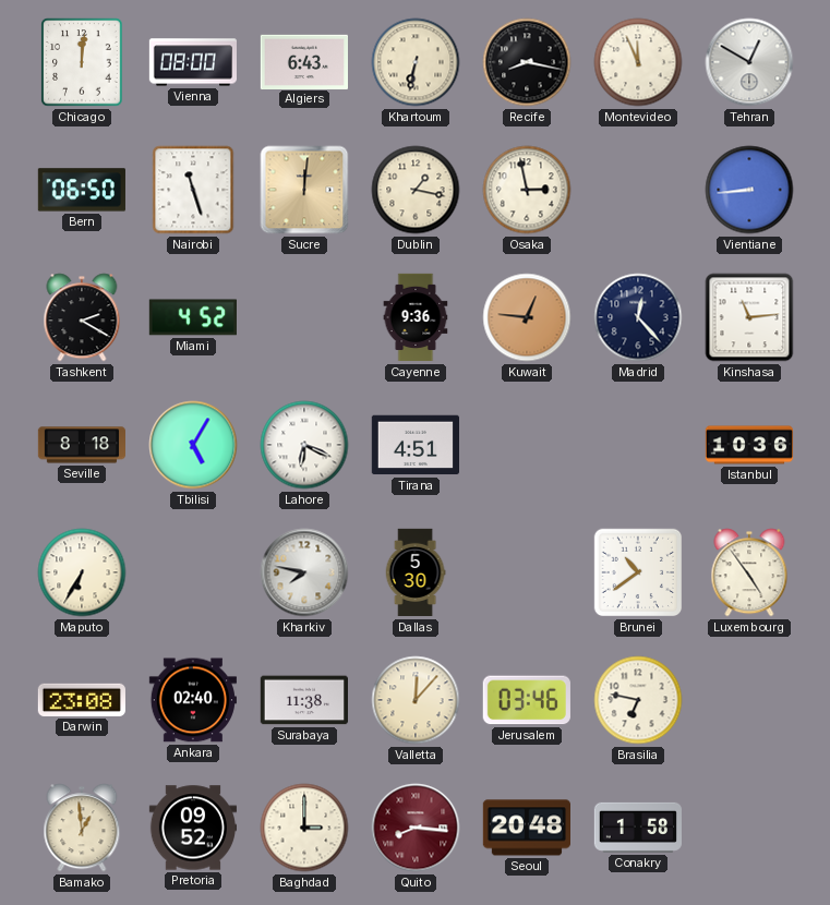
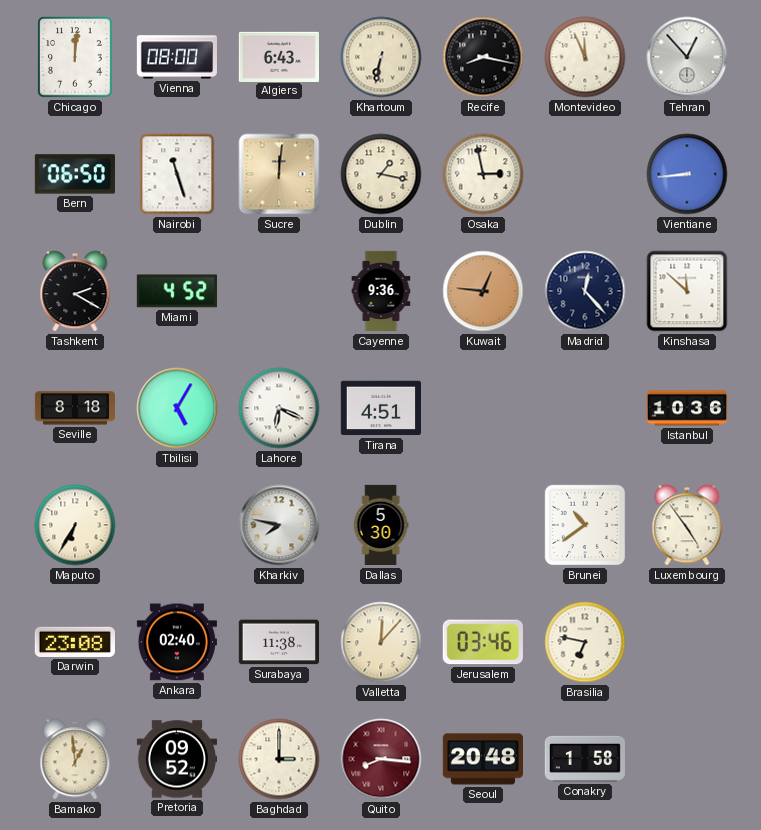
Tehran: 12:50 -> 12:53
Kinshasa: 11:14 -> 11:52
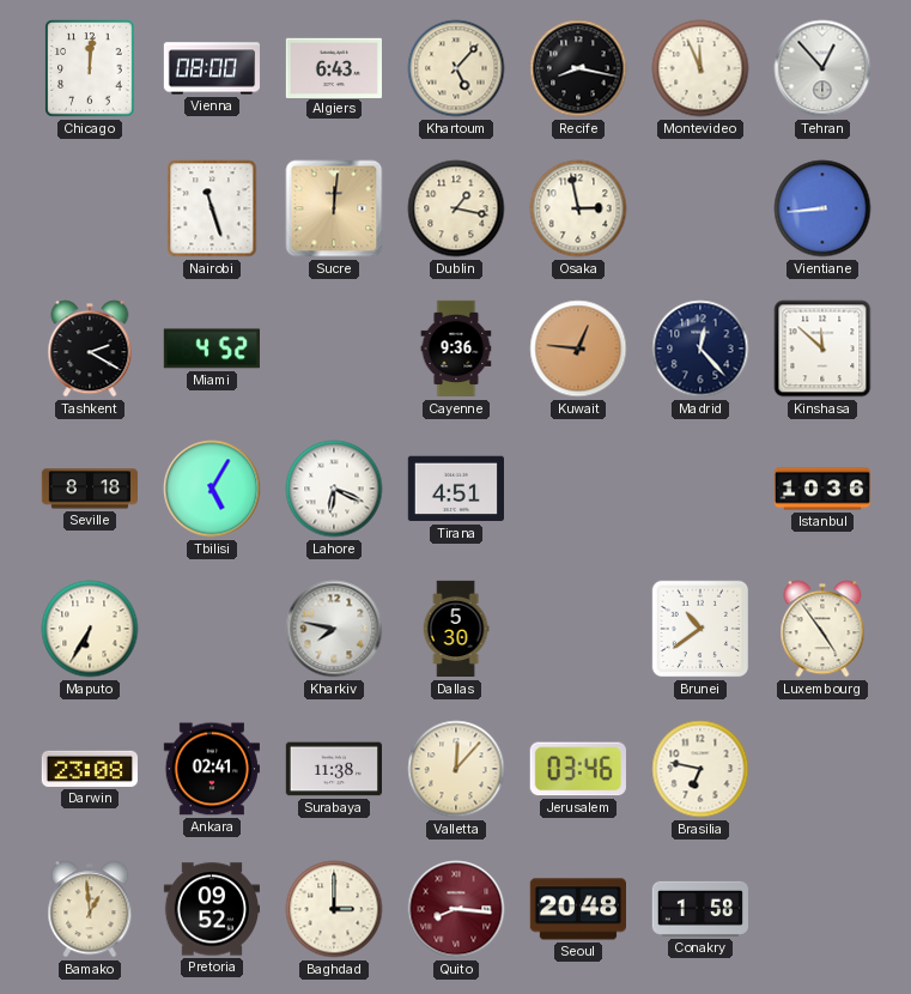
Khartoum: 6:32 -> 5:07
Bern: 06:50 -> none
Ankara: 02:40 -> 02:41
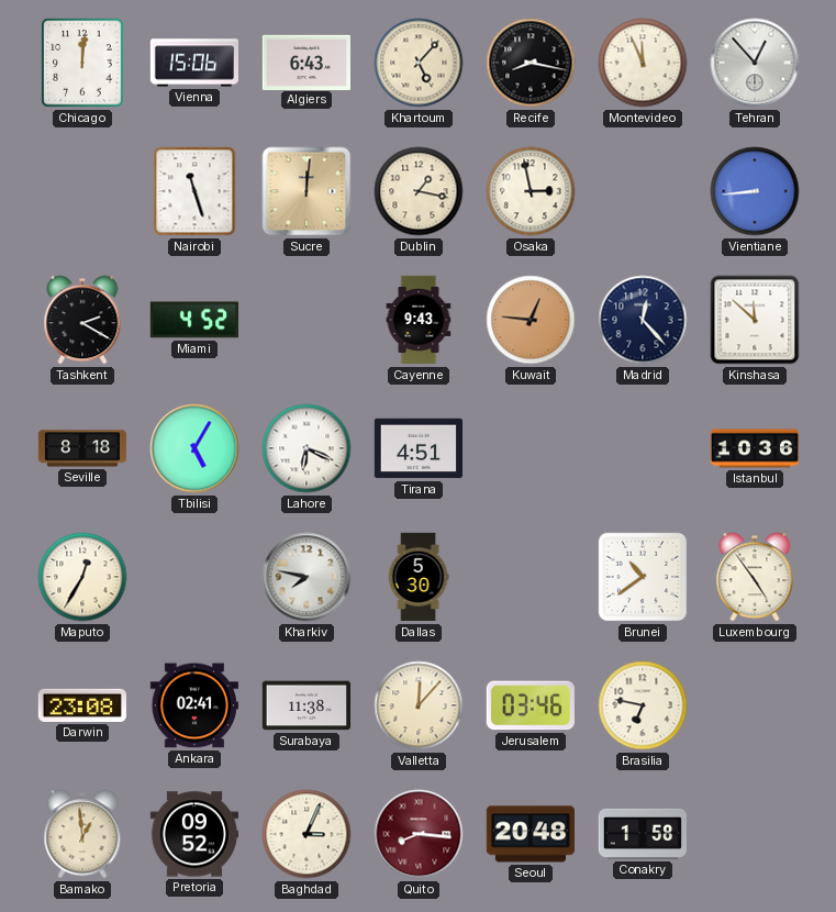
Vienna: 08:00 -> 15:06
Cayenne: 9:36 -> 9:43
Maputo: 6:35 -> 12:35
Baghdad: 3:00 -> 3:04
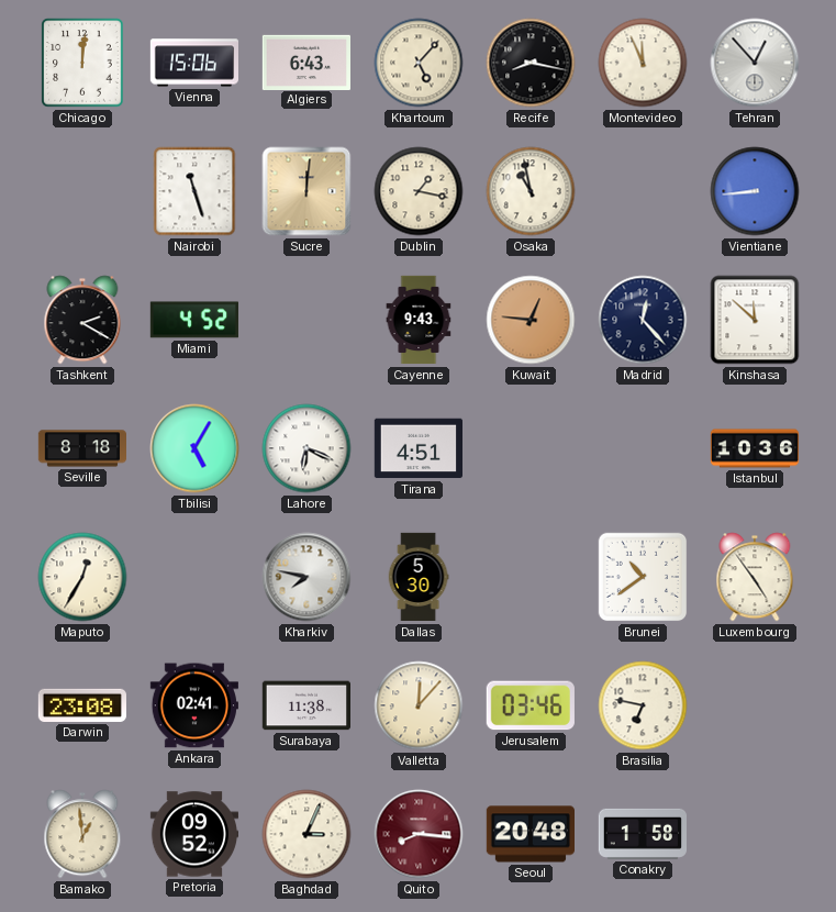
Osaka: 2:58 -> 10:58
